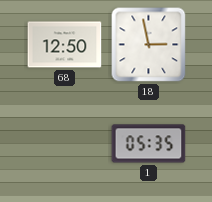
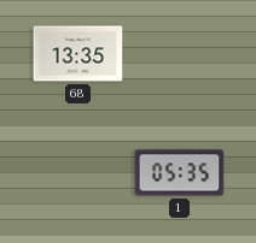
68: 12:50 -> 13:35
18: 2:58 -> none
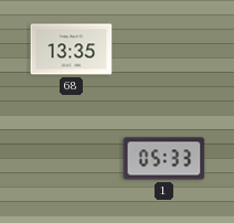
1: 05:35 -> 05:33
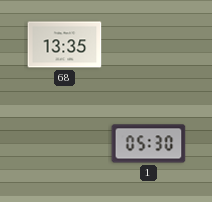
1: 05:33 -> 05:30
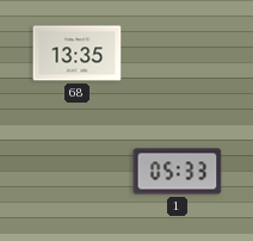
1: 05:30 -> 05:33
